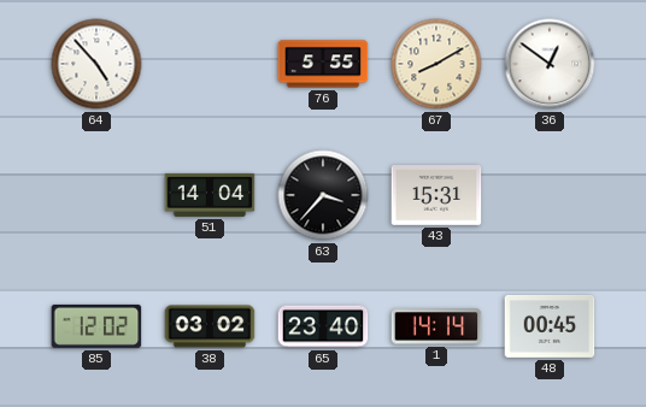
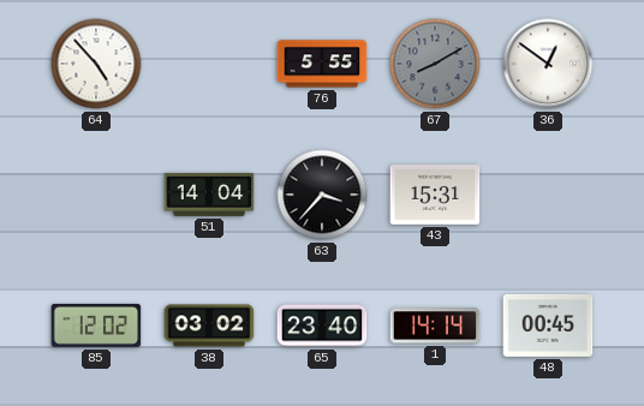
67 dial: cream -> grey
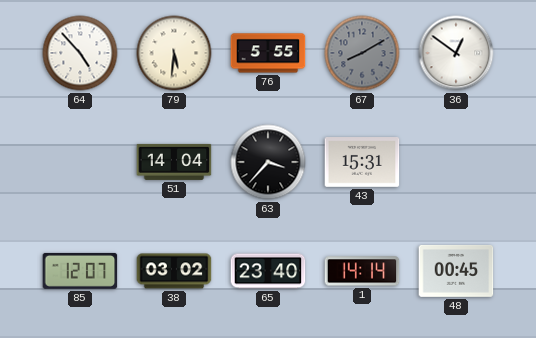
79: none -> 5:31
85: 12:02 -> 12:07
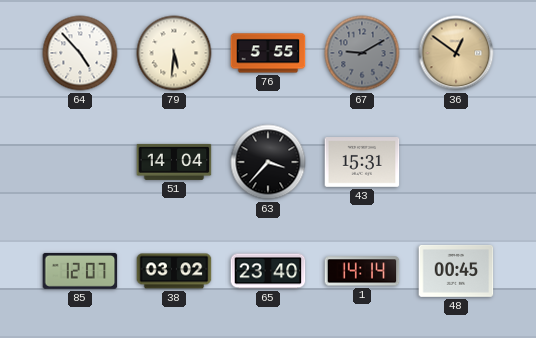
67: 8:10 -> 9:10
36 dial: white -> champagne
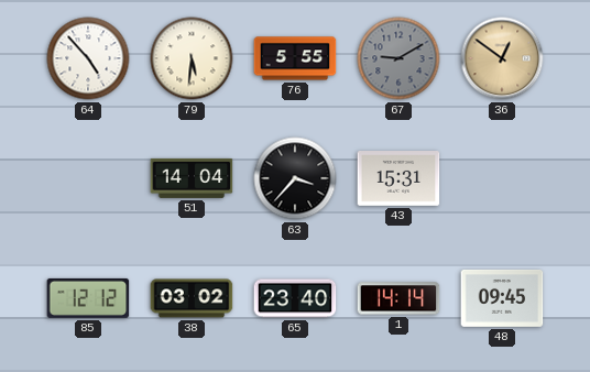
85: 12:07 -> 12:12
48: 00:45 -> 09:45
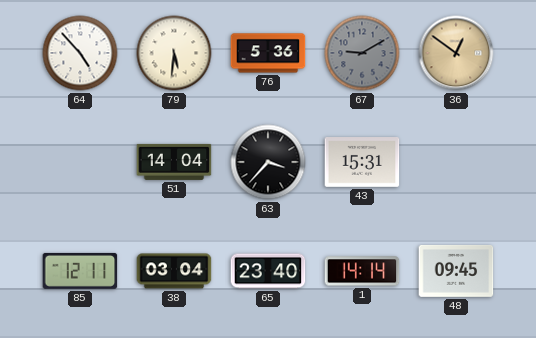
76: 5:55 -> 5:36
85: 12:12 -> 12:11
38: 03:02 -> 03:04
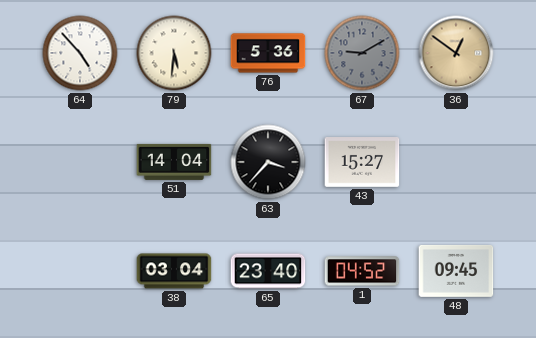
43: 15:31 -> 15:27
85: 12:11 -> none
1: 14:14 -> 04:52
